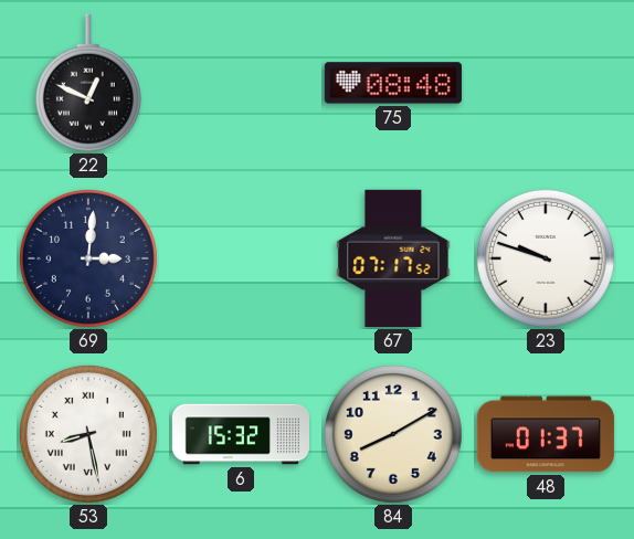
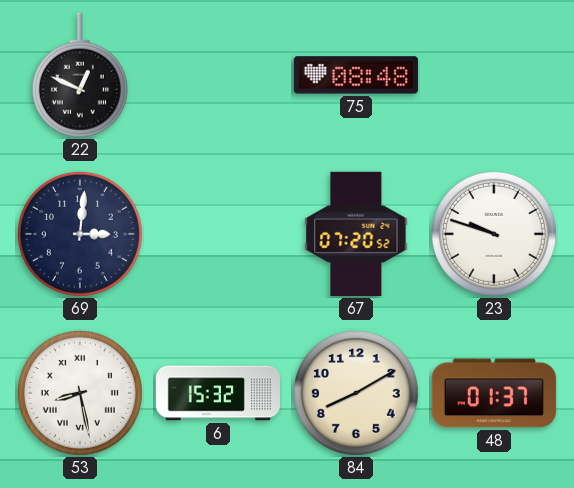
67: 07:17 -> 07:20
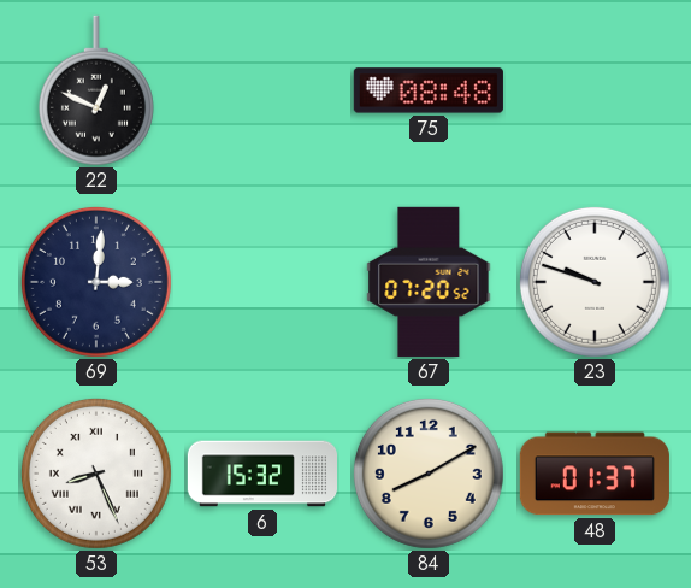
53: 8:28 -> 8:26
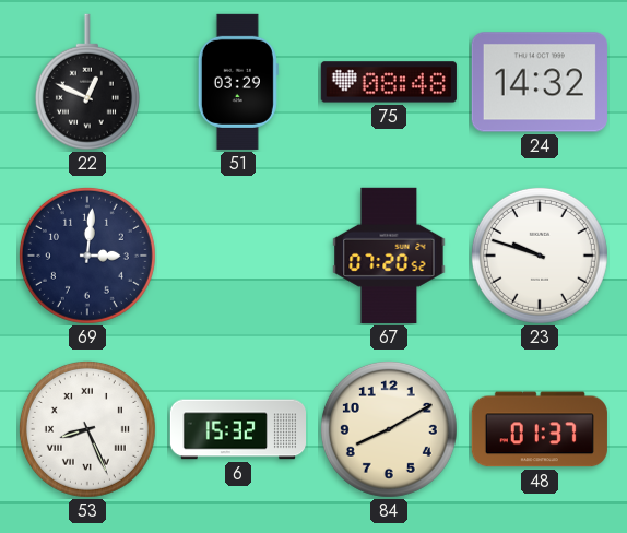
51: none -> 03:29
24: none -> 14:32
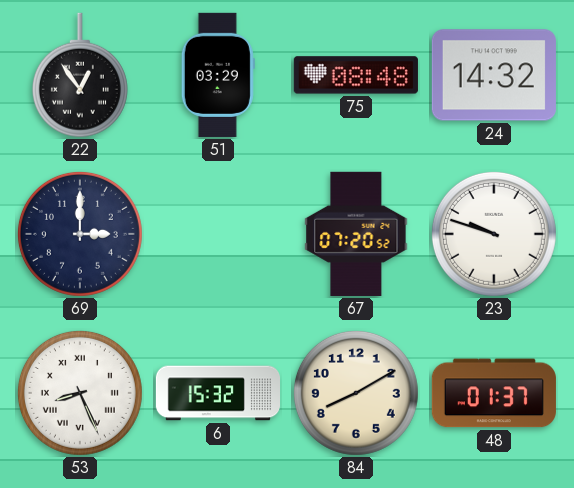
22: 12:49 -> 12:54
69: 3:01 -> 3:00
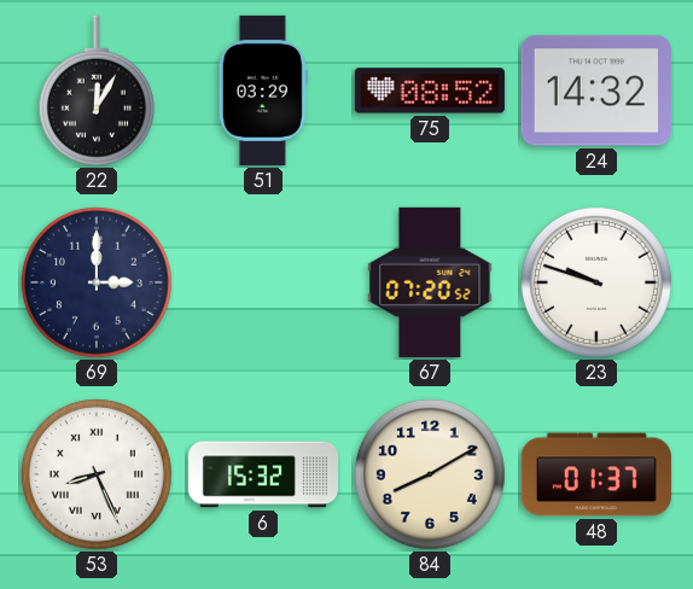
22: 12:54 -> 12:05
75: 08:48 -> 08:52
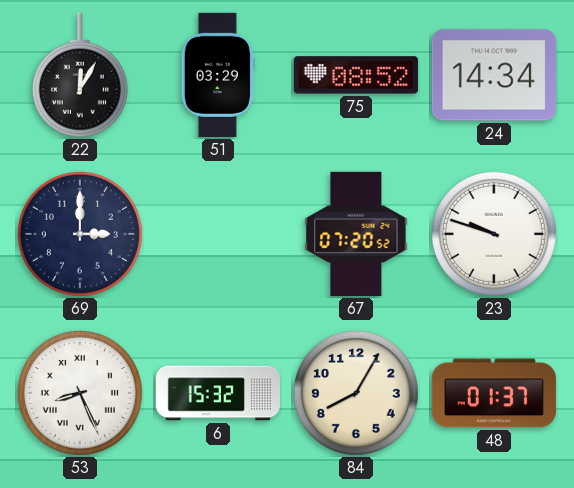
24: 14:32 -> 14:34
84: 8:10 -> 8:05
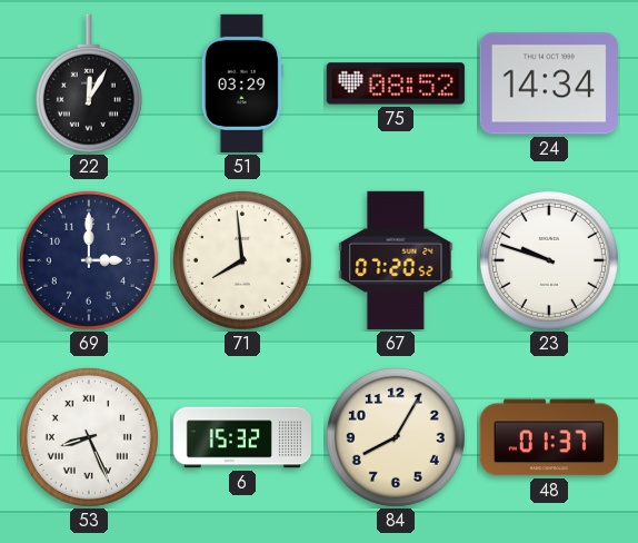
71: none -> 7:59
